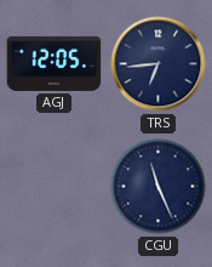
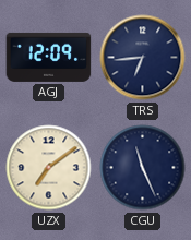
AGJ: 12:05 -> 12:09
UZX: none -> 7:09
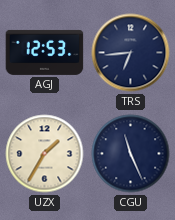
AGJ: 12:09 -> 12:53
UZX: 7:09 -> 1:35
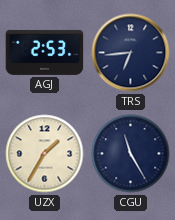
AGJ: 12:53 -> 2:53
CGU: 11:26 -> 11:25
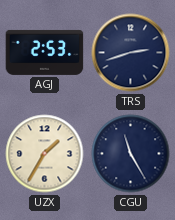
TRS: 6:44 -> 2:42
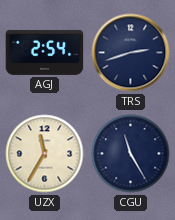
AGJ: 2:53 -> 2:54
UZX: 1:35 -> 11:35
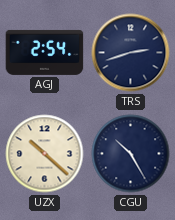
UZX: 11:35 -> 10:22
CGU: 11:25 -> 10:25
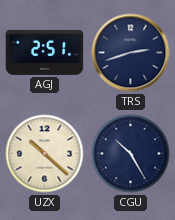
AGJ: 2:54 -> 2:51
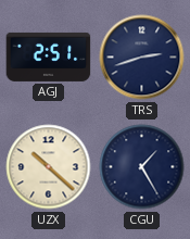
CGU: 10:25 -> 1:25
